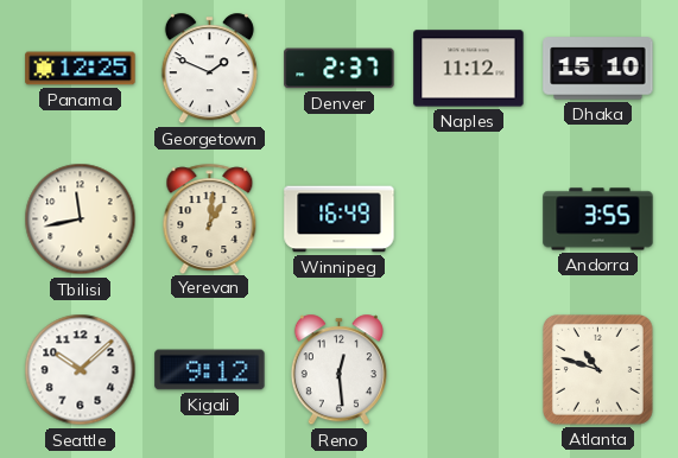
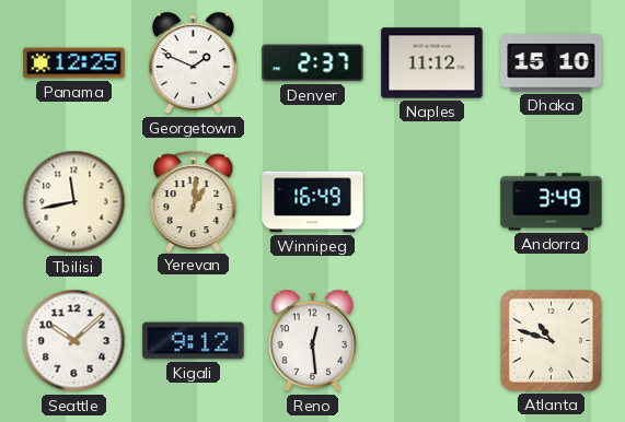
Andorra: 3:55 -> 3:49
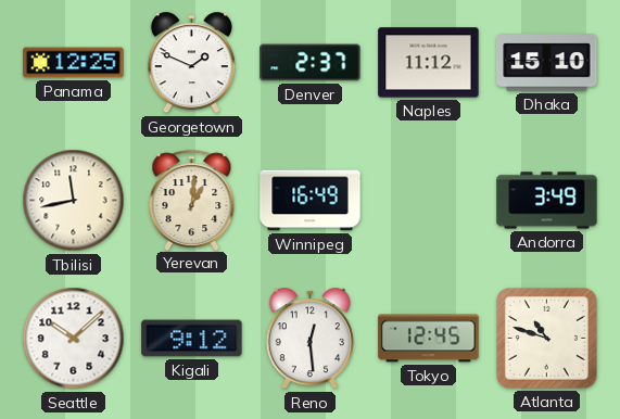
Tokyo: none -> 12:45
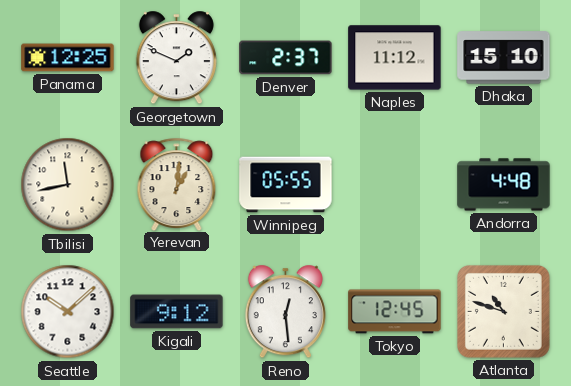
Winnipeg: 16:49 -> 05:55
Andorra: 3:49 -> 4:48
